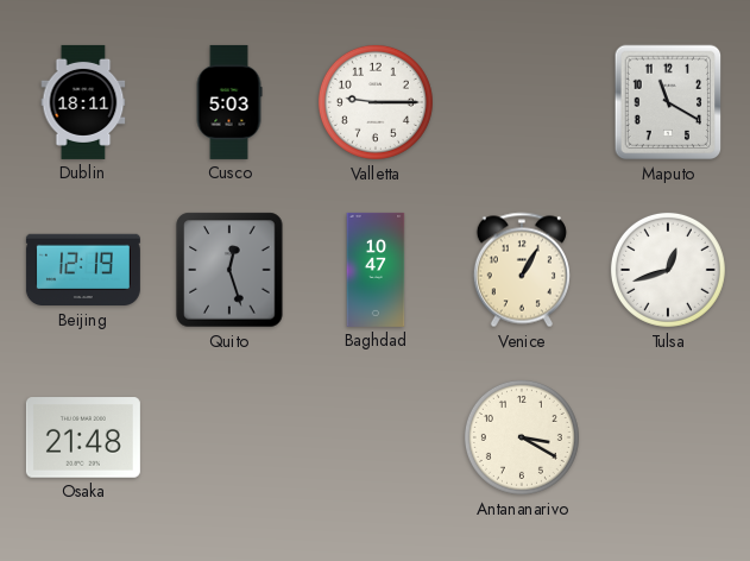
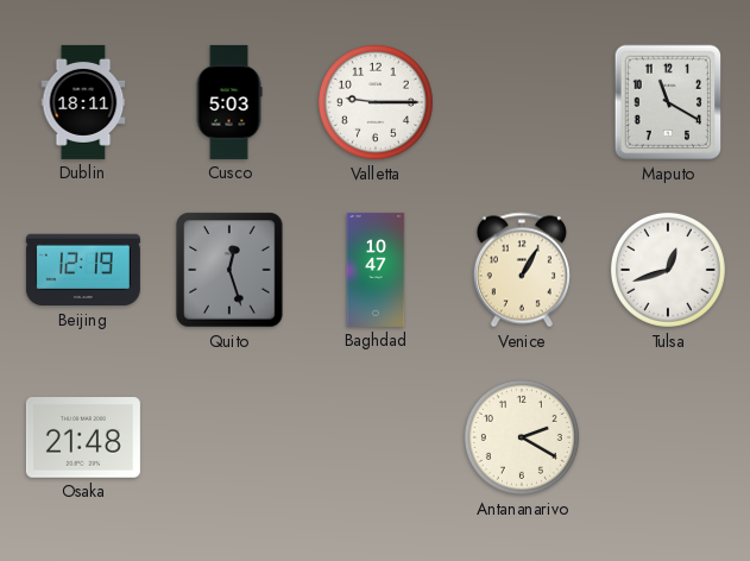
Antananarivo: 3:20 -> 2:20
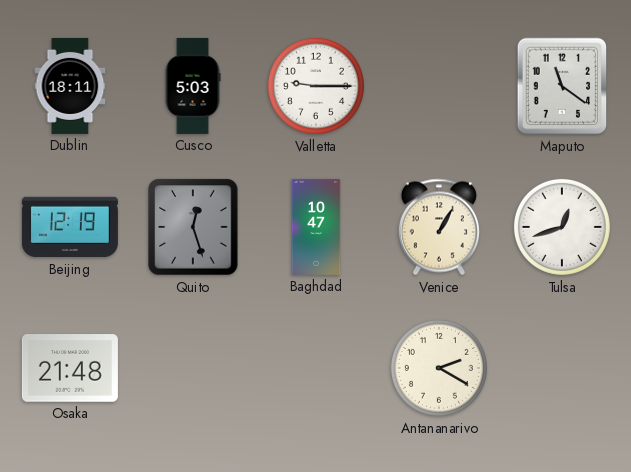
Maputo: 11:20 -> 11:21
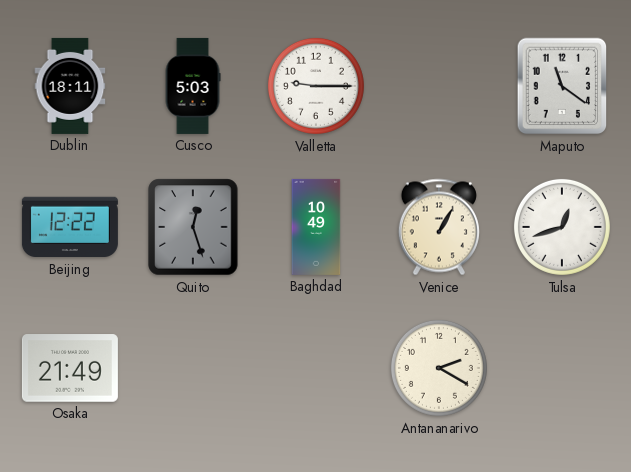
Beijing: 12:19 -> 12:22
Baghdad: 10:47 -> 10:49
Osaka: 21:48 -> 21:49
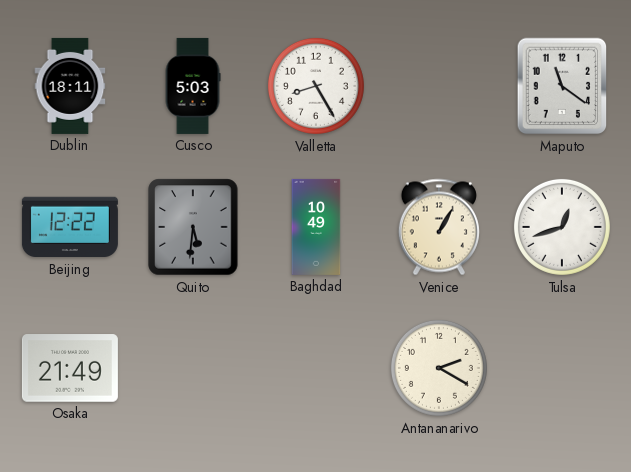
Valletta: 9:15 -> 8:25
Quito: 12:27 -> 5:31
